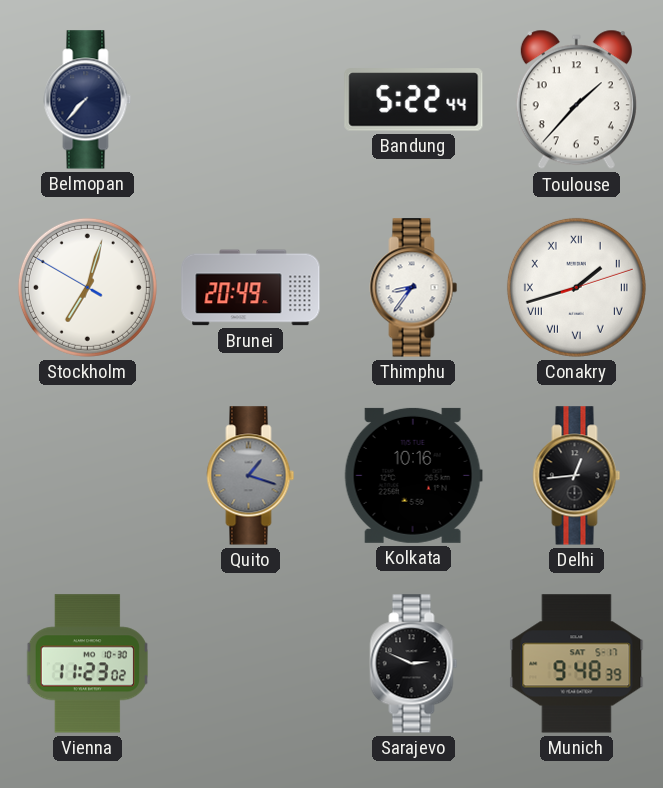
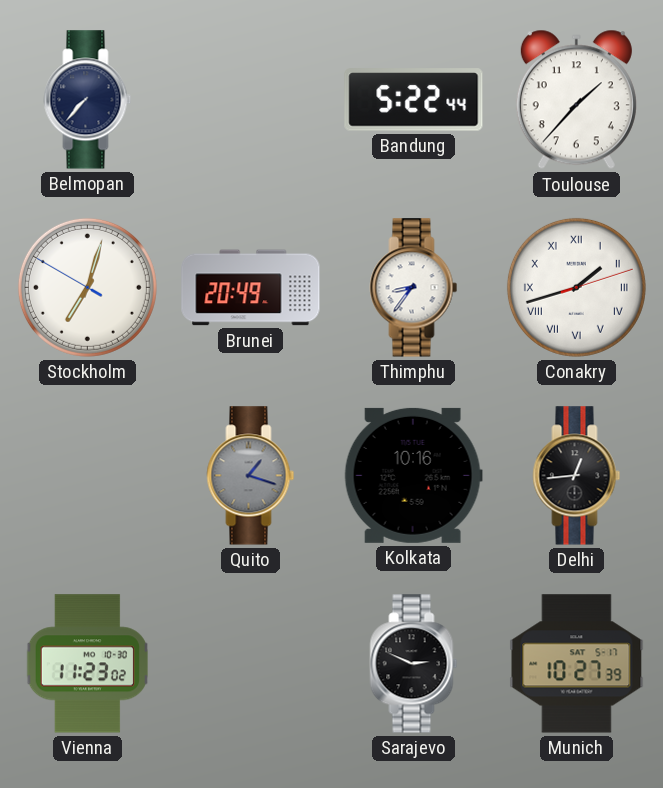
Munich: 9:48 -> 10:27
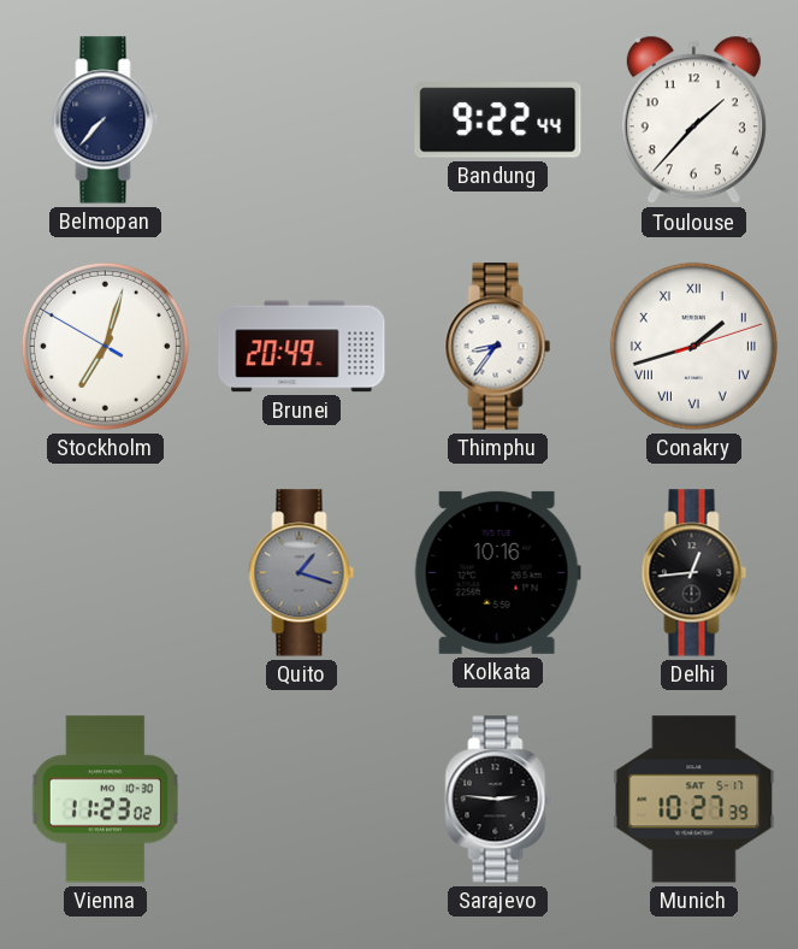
Bandung: 5:22 -> 9:22
Sarajevo: 2:49 -> 2:46
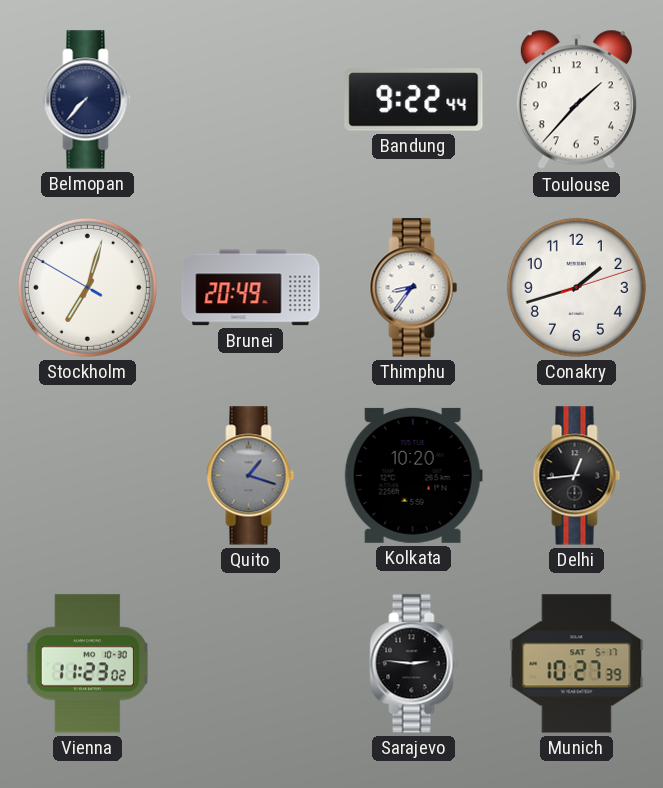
Conakry numerals: Roman -> Arabic
Kolkata: 10:16 -> 10:20
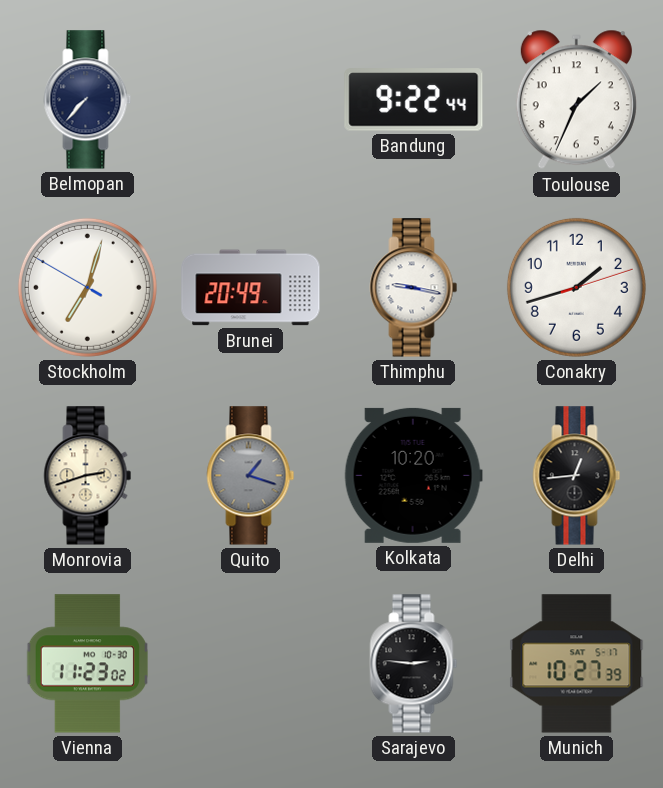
Toulouse: 1:37 -> 1:34
Thimphu: 8:36 -> 9:17
Monrovia: none -> 2:42
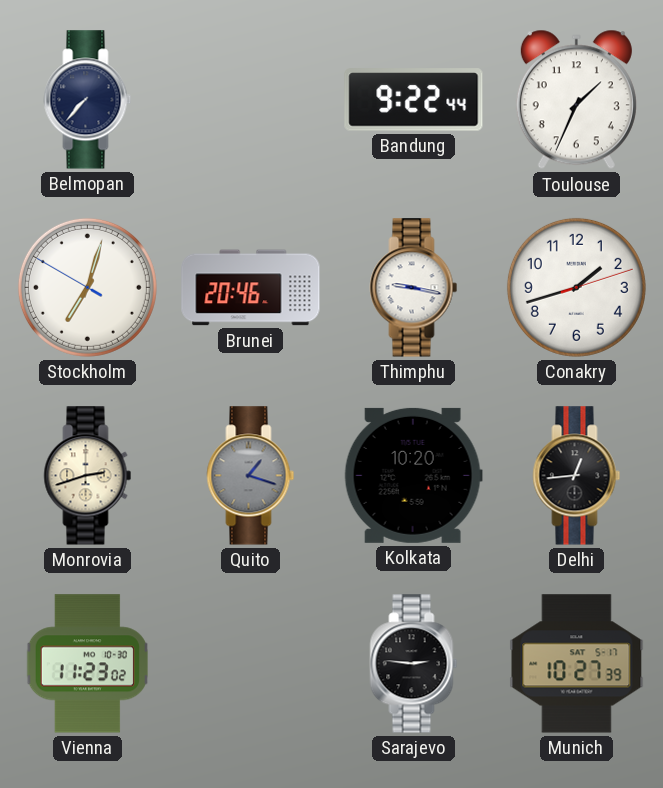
Brunei: 20:49 -> 20:46
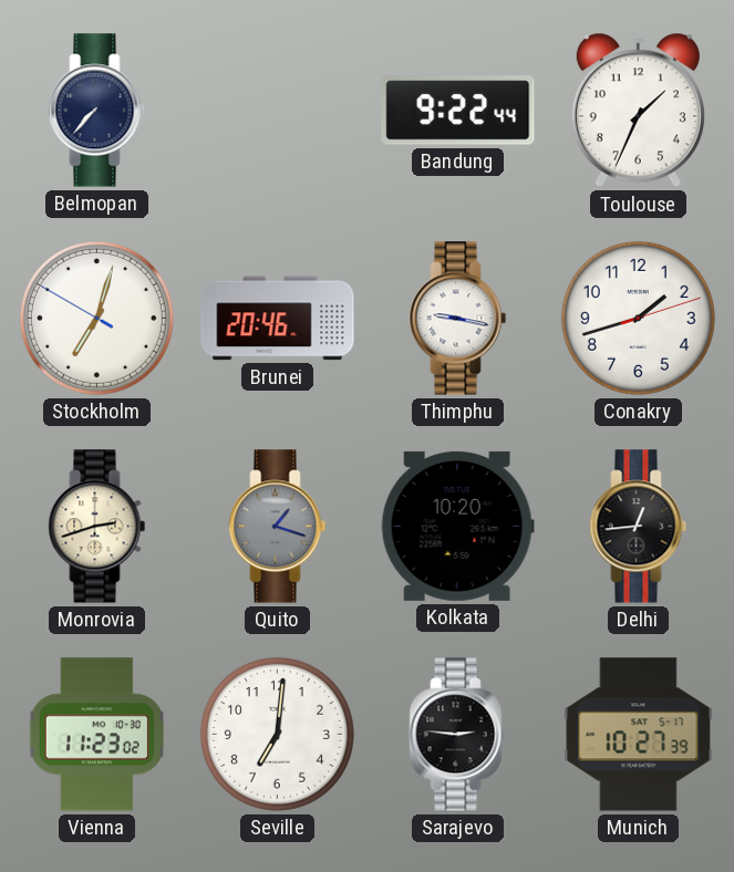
Seville: none -> 7:01
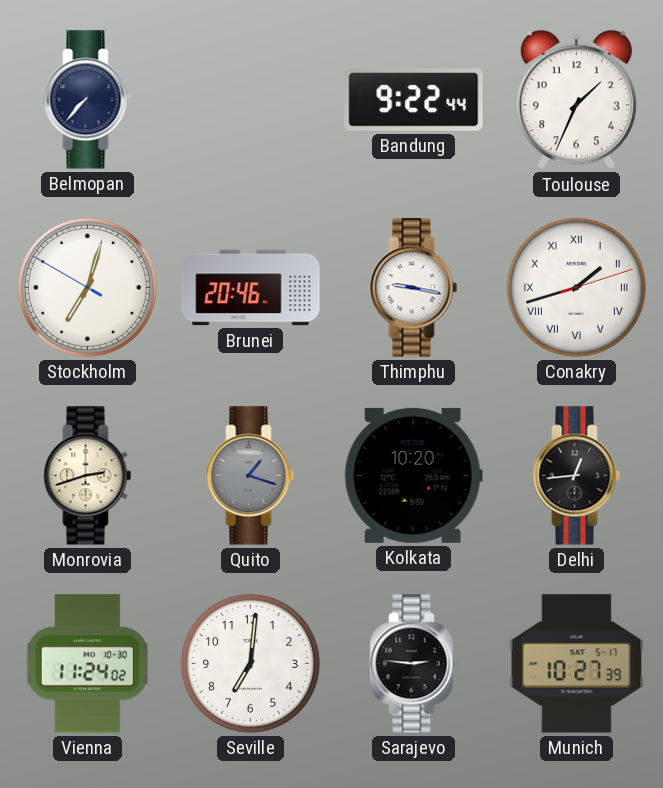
Conakry numerals: Arabic -> Roman
Vienna: 11:23 -> 11:24
